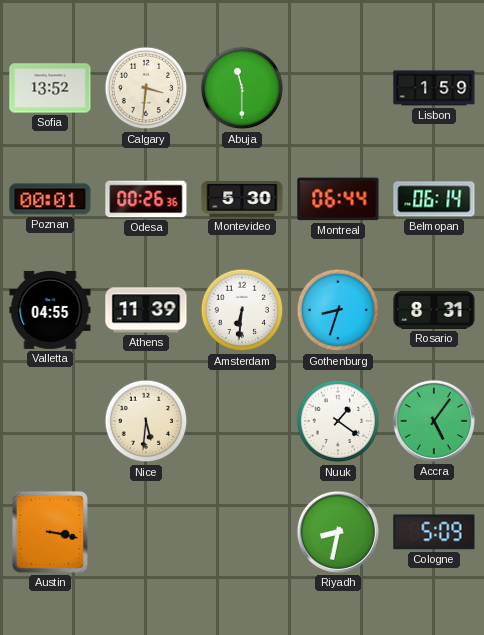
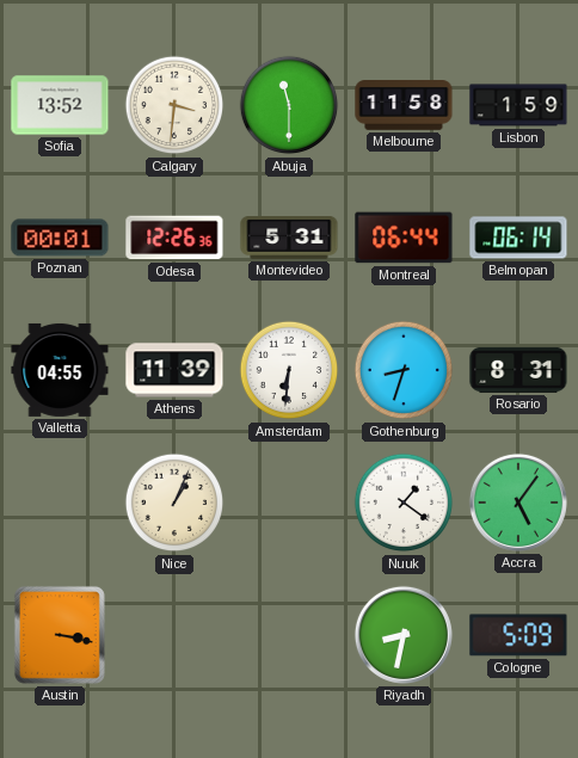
Melbourne: none -> 11:58
Odesa: 00:26 -> 12:26
Montevideo: 5:30 -> 5:31
Nice: 5:31 -> 1:04
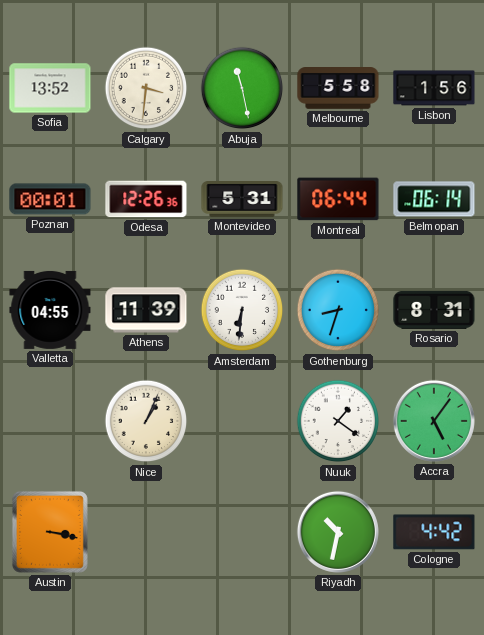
Abuja: 11:30 -> 11:28
Melbourne: 11:58 -> 5:58
Lisbon: 1:59 -> 1:56
Riyadh: 8:32 -> 10:32
Cologne: 5:09 -> 4:42
